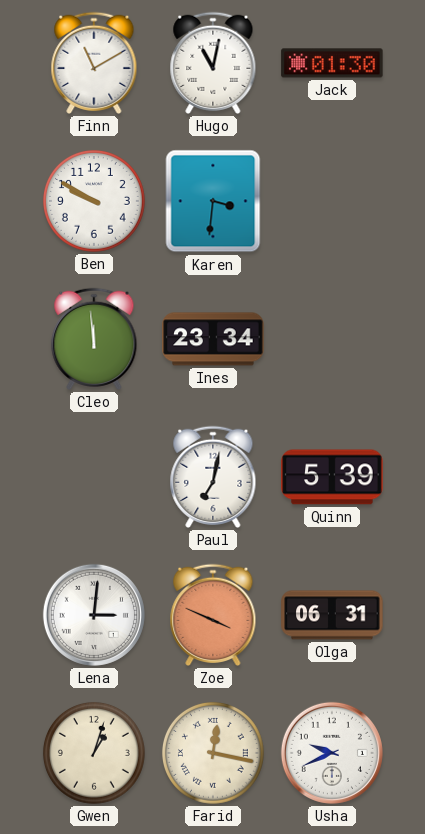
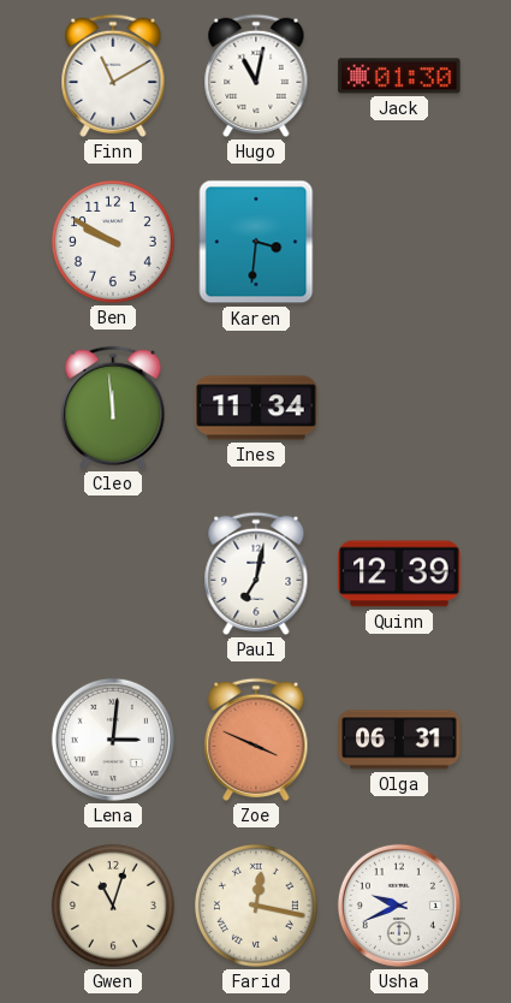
Ines: 23:34 -> 11:34
Quinn: 5:39 -> 12:39
Gwen: 1:03 -> 11:03
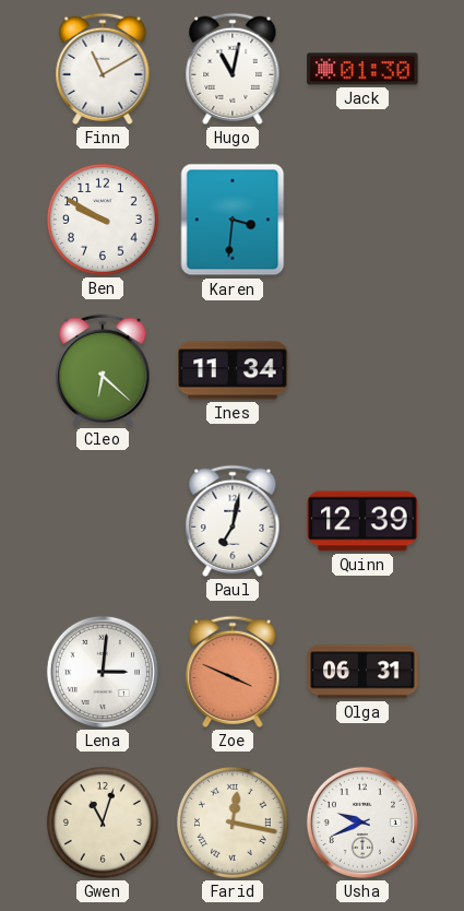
Cleo: 11:59 -> 6:22
